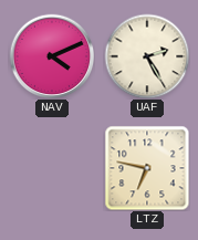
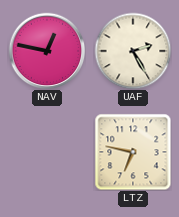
NAV: 4:11 -> 12:47
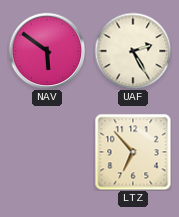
NAV: 12:47 -> 5:51
LTZ: 6:47 -> 6:53
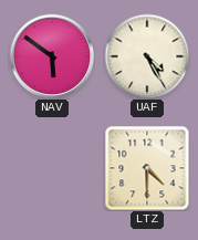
UAF: 2:25 -> 4:25
LTZ: 6:53 -> 4:30
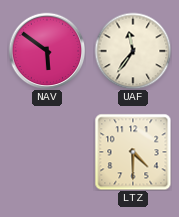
UAF: 4:25 -> 11:36
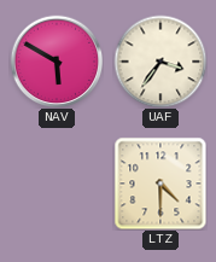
NAV: 5:51 -> 5:50
UAF: 11:36 -> 3:36
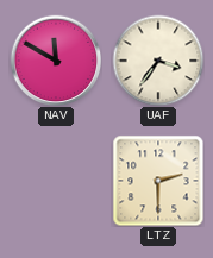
NAV: 5:50 -> 11:50
LTZ: 4:30 -> 2:30
